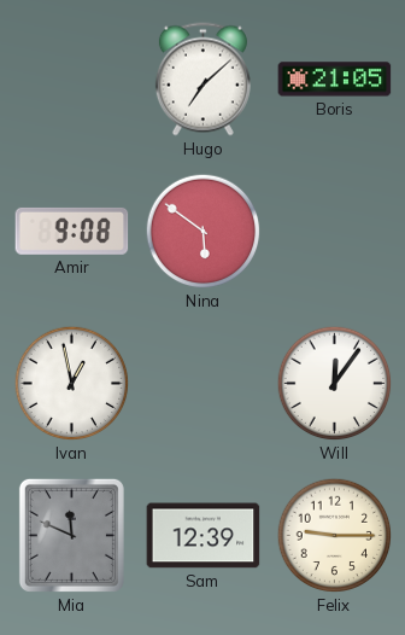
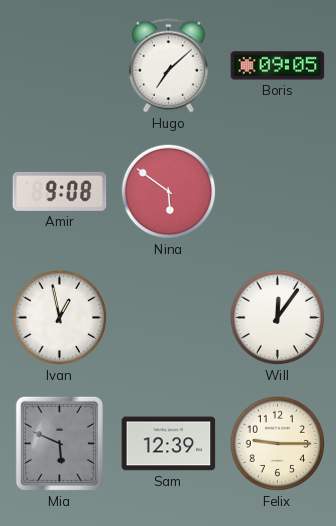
Boris: 21:05 -> 09:05
Mia: 11:49 -> 5:49
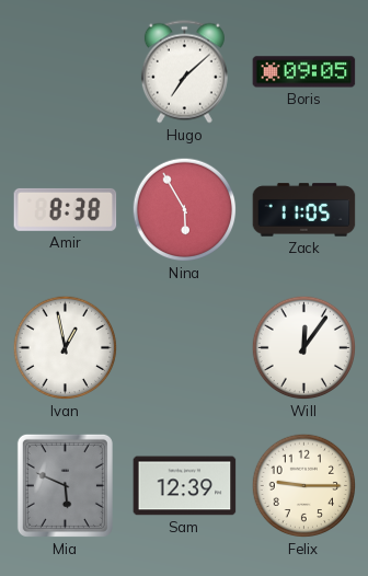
Amir: 9:08 -> 8:38
Nina: 5:51 -> 5:55
Zack: none -> 11:05
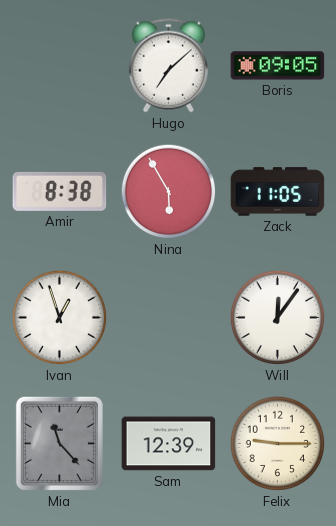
Ivan: 12:58 -> 12:57
Mia: 5:49 -> 11:23
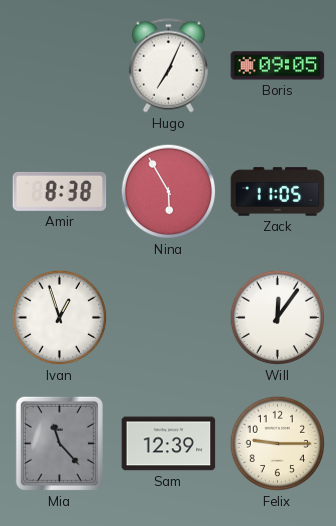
Hugo: 7:08 -> 7:04
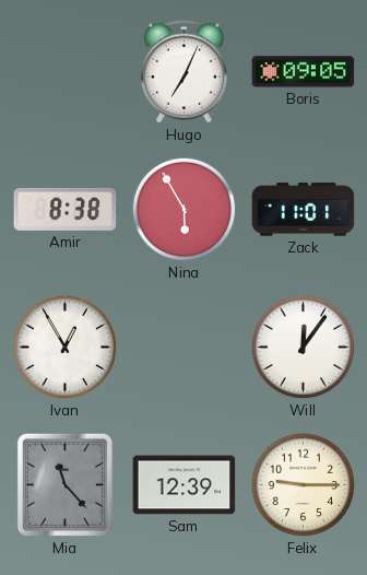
Zack: 11:05 -> 11:01
Ivan: 12:57 -> 12:55
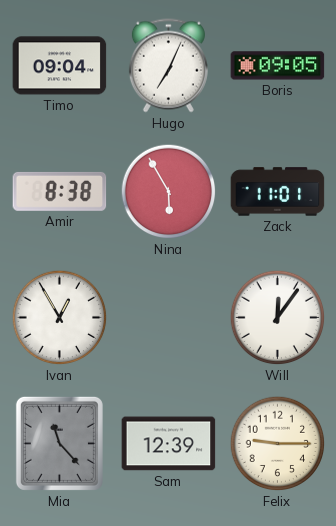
Timo: none -> 09:04
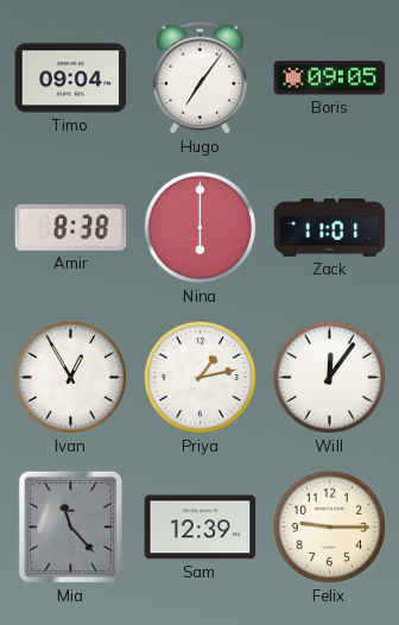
Hugo: 7:04 -> 7:06
Nina: 5:55 -> 6:00
Priya: none -> 1:13
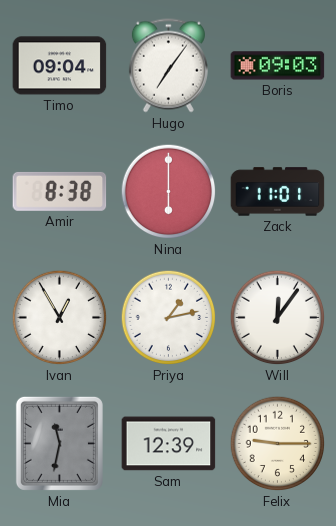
Boris: 09:05 -> 09:03
Mia: 11:23 -> 11:32
